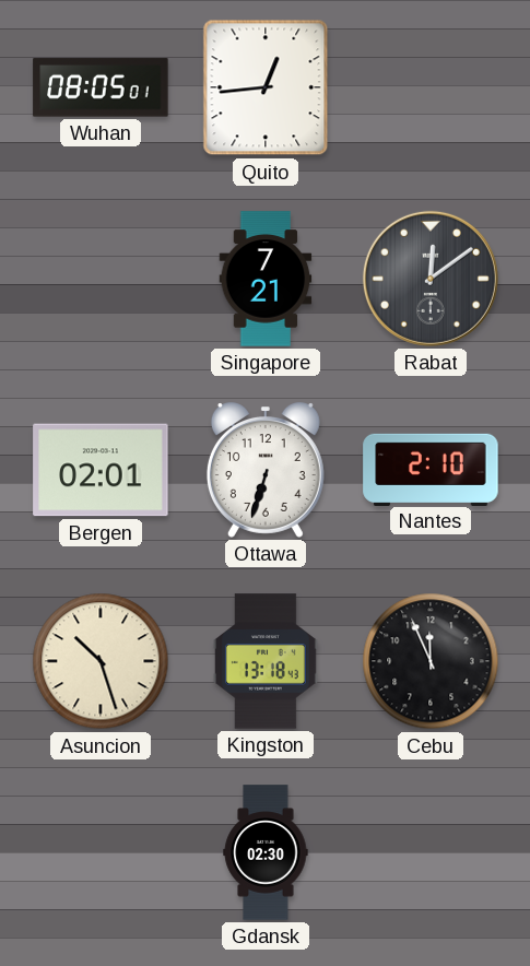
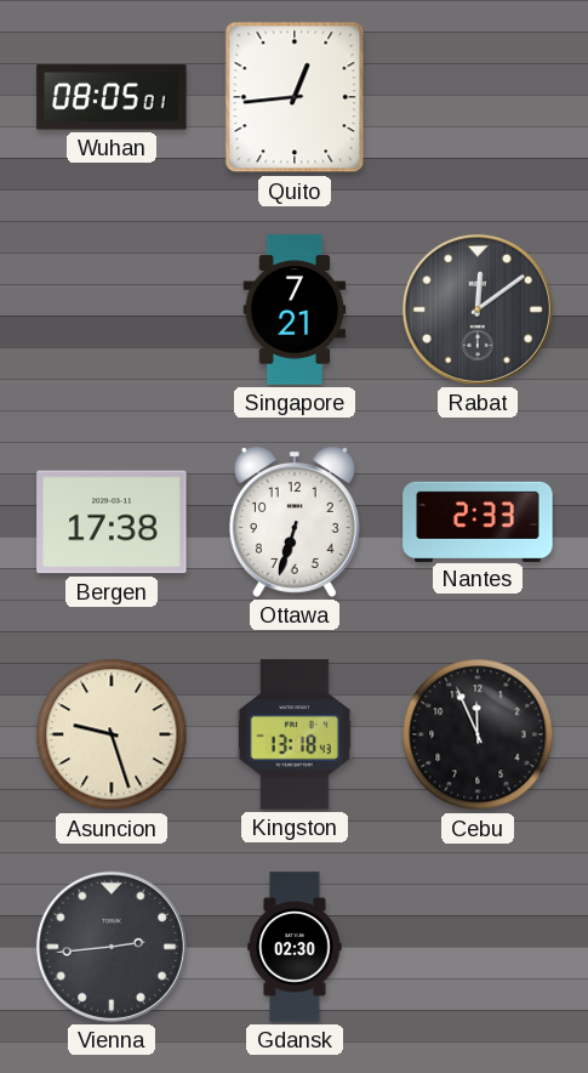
Bergen: 02:01 -> 17:38
Nantes: 2:10 -> 2:33
Asuncion: 10:27 -> 9:27
Vienna: none -> 2:44
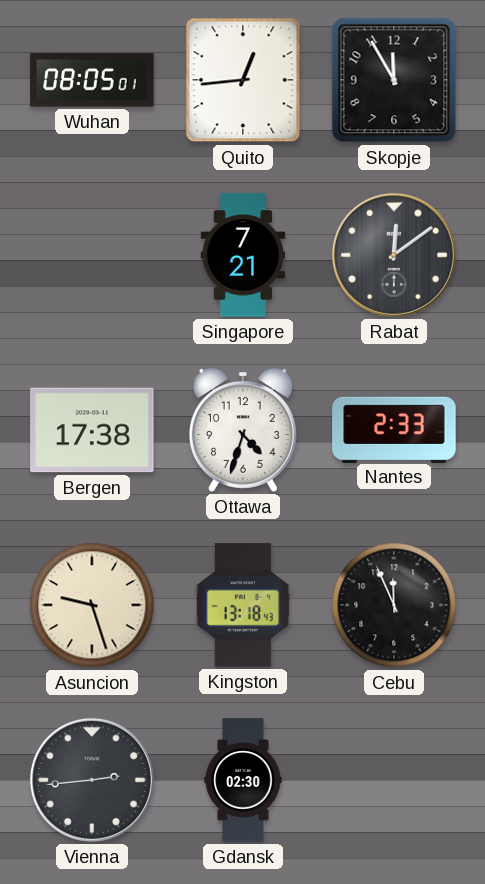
Skopje: none -> 11:55
Ottawa: 6:33 -> 4:33
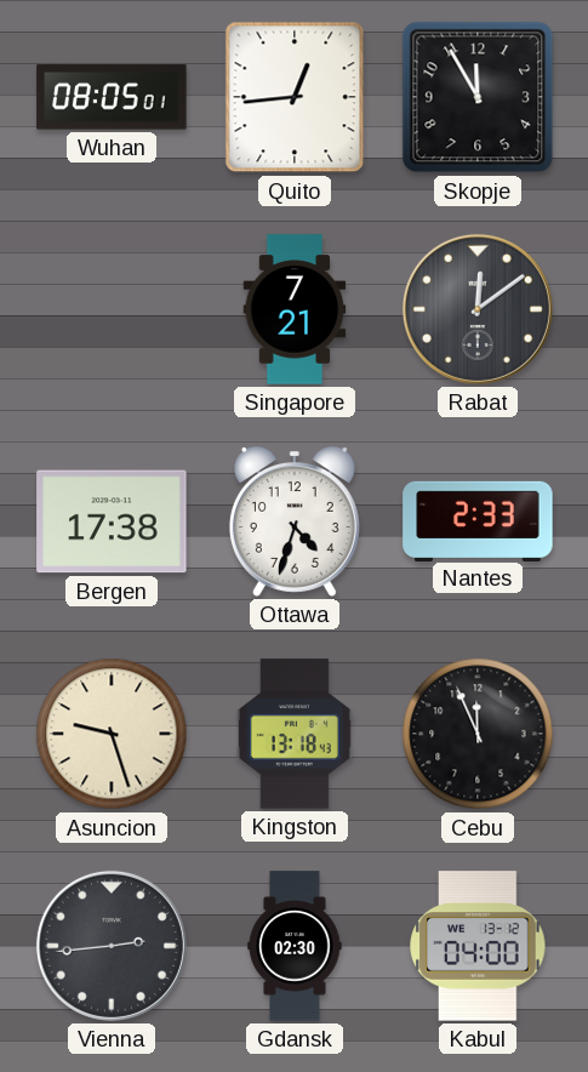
Kabul: none -> 04:00
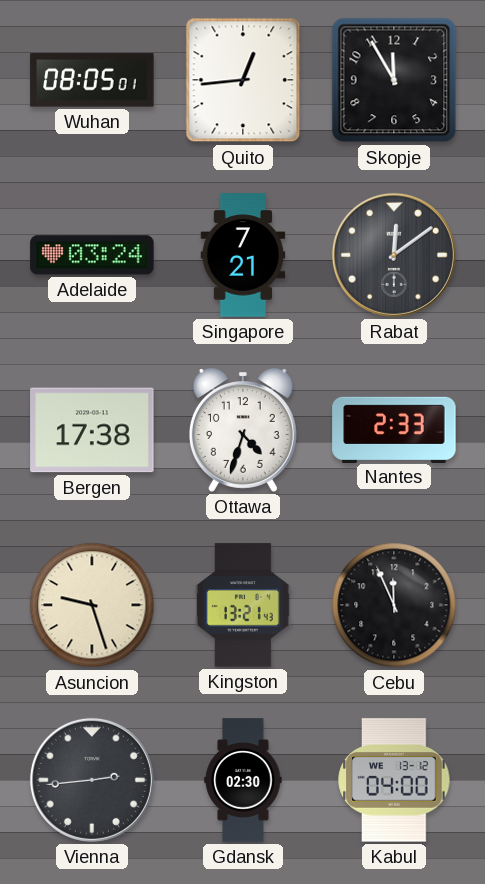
Adelaide: none -> 03:24
Kingston: 13:18 -> 13:21
